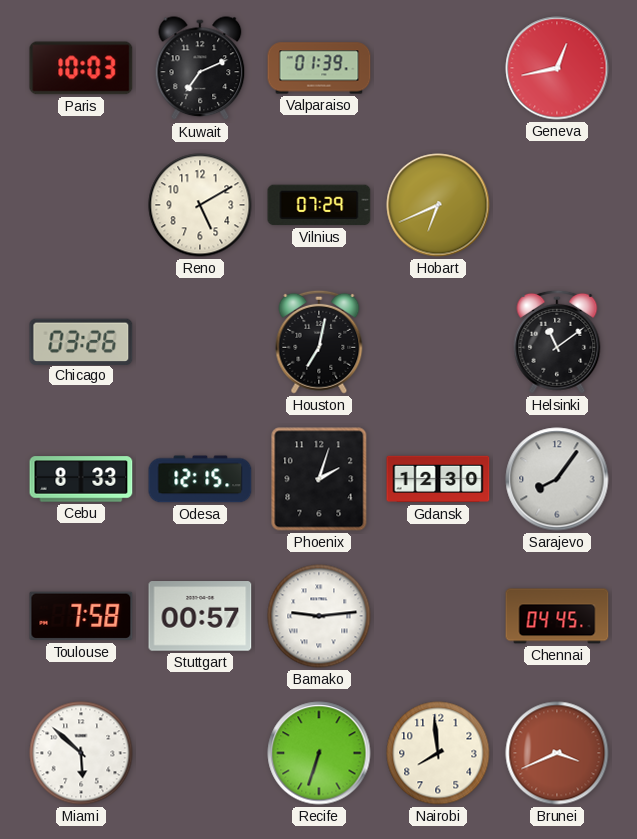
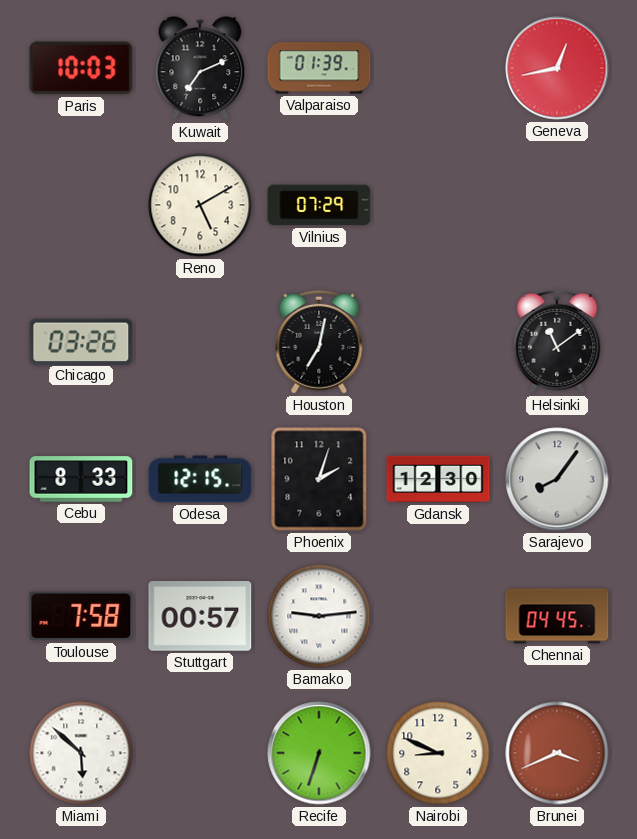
Hobart: 6:41 -> none
Nairobi: 7:59 -> 8:49
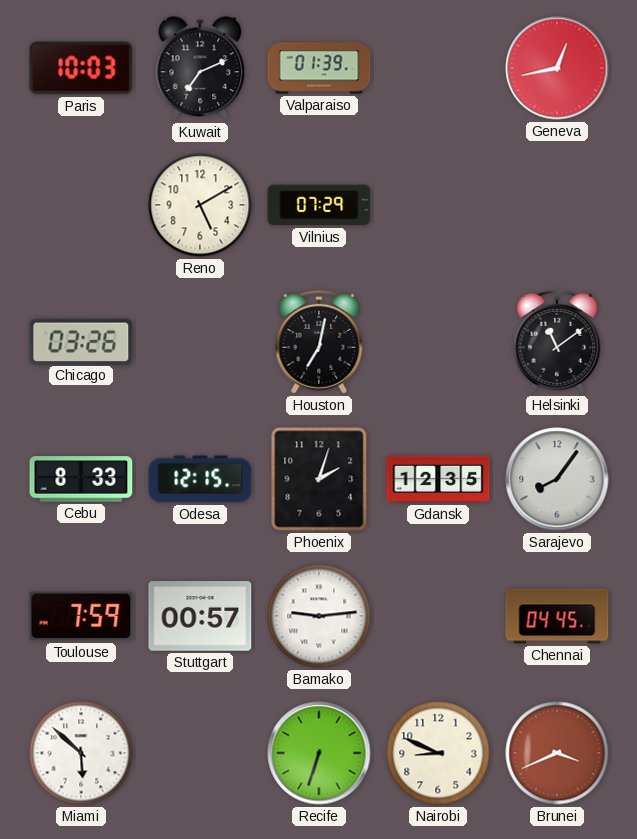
Gdansk: 12:30 -> 12:35
Toulouse: 7:58 -> 7:59
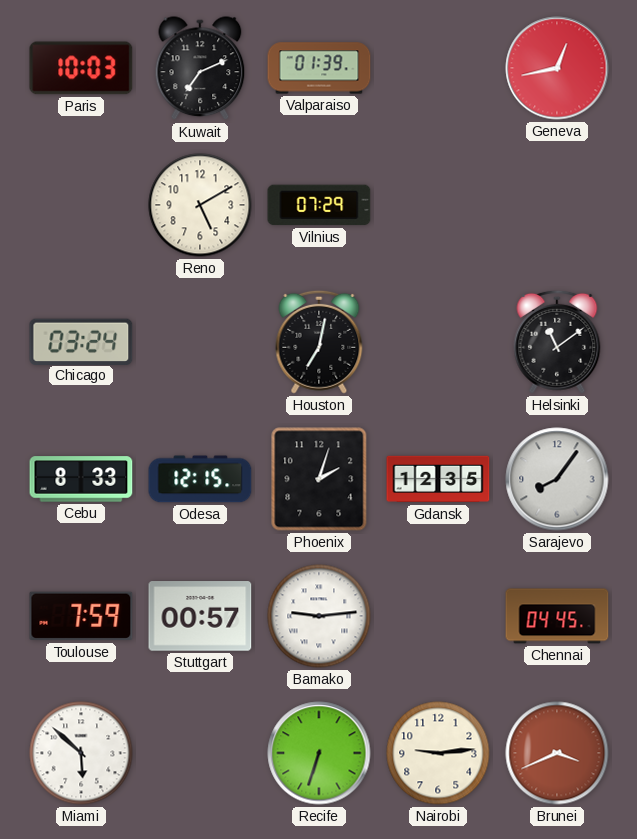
Chicago: 03:26 -> 03:24
Nairobi: 8:49 -> 9:14
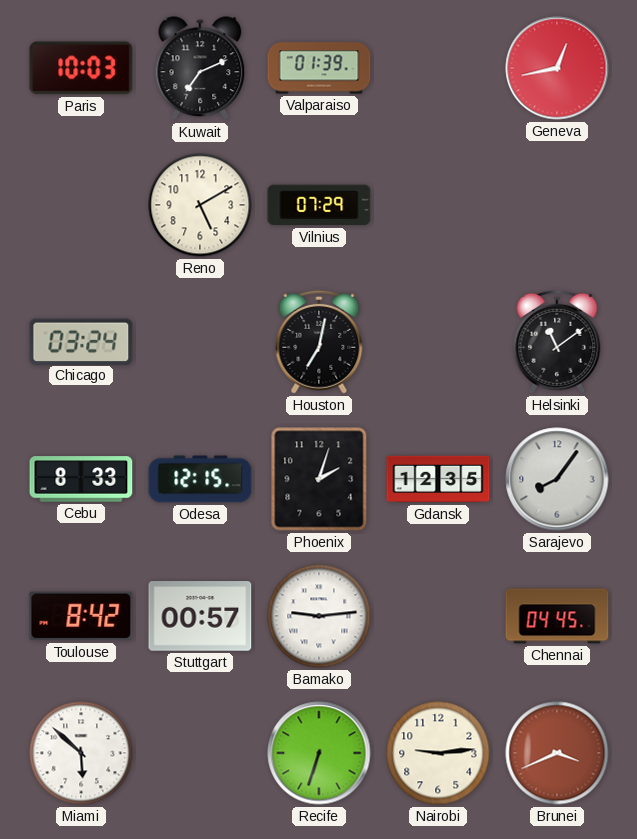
Toulouse: 7:59 -> 8:42
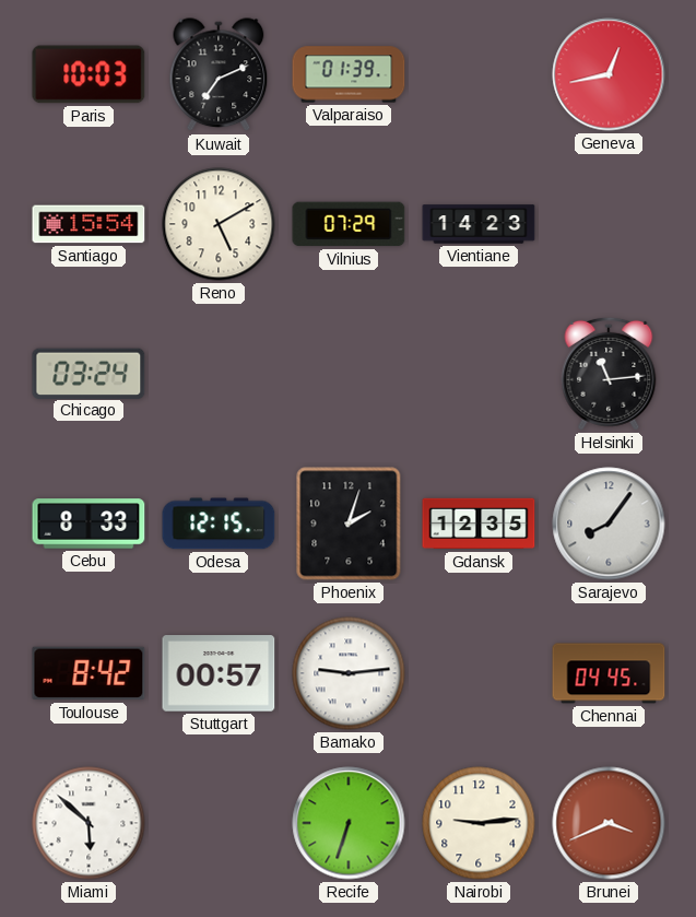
Santiago: none -> 15:54
Vientiane: none -> 14:23
Houston: 7:02 -> none
Helsinki: 11:09 -> 11:14
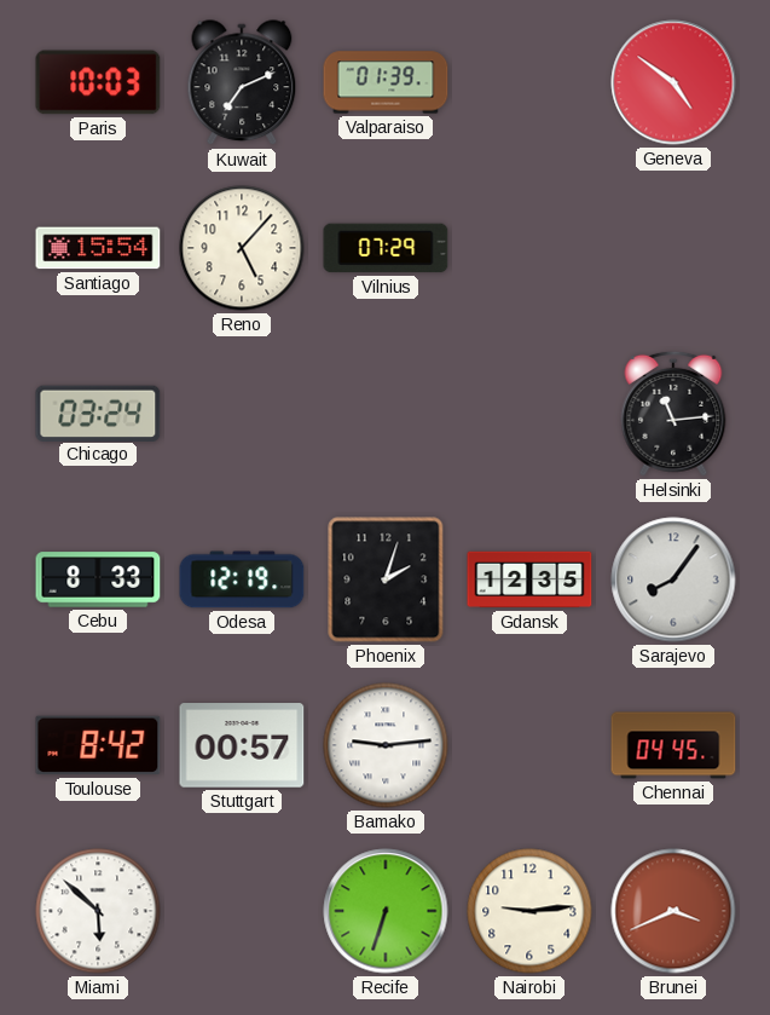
Geneva: 12:43 -> 4:51
Reno: 5:10 -> 5:07
Vientiane: 14:23 -> none
Odesa: 12:15 -> 12:19
